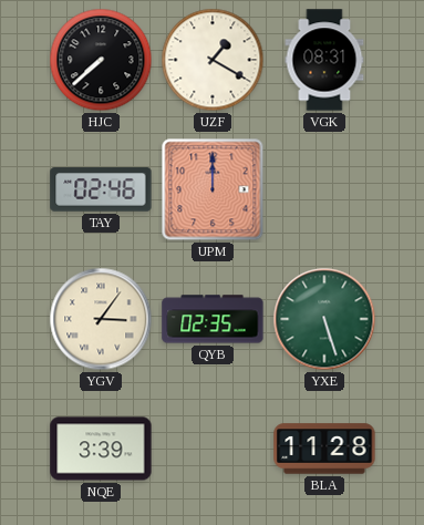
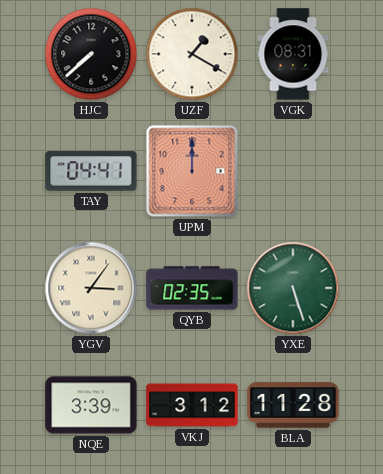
TAY: 02:46 -> 04:41
VKJ: none -> 3:12
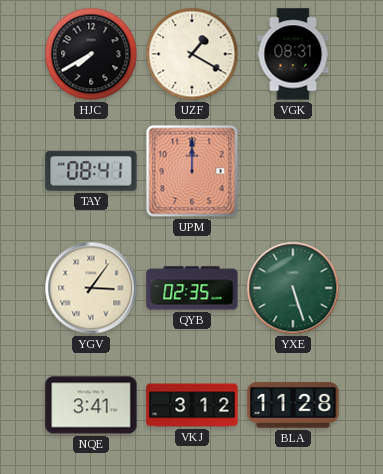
HJC: 7:38 -> 7:40
TAY: 04:41 -> 08:41
NQE: 3:39 -> 3:41
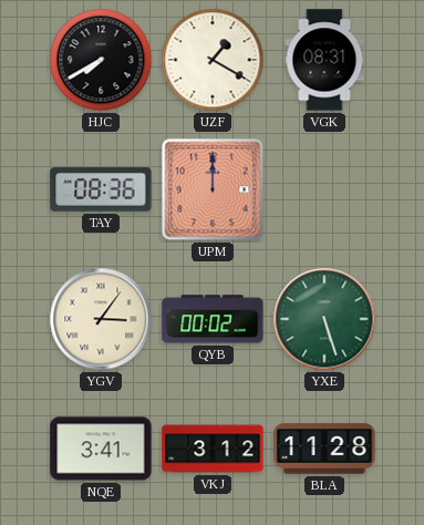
TAY: 08:41 -> 08:36
QYB: 02:35 -> 00:02
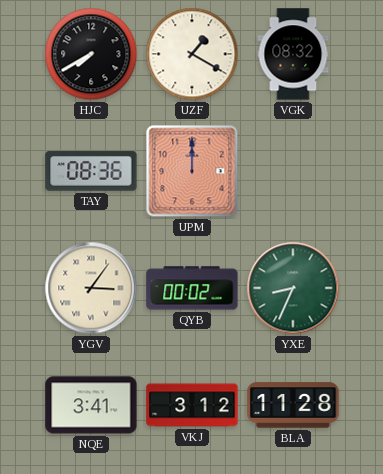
VGK: 08:31 -> 08:32
YXE: 5:27 -> 8:34
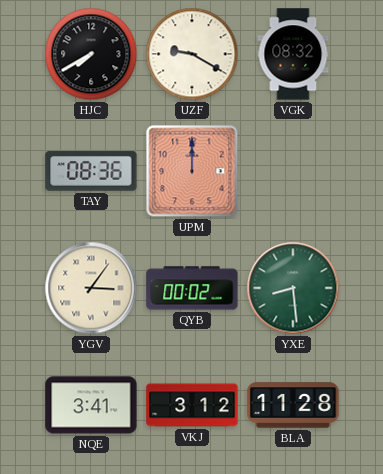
UZF: 1:20 -> 9:20
YXE: 8:34 -> 8:29
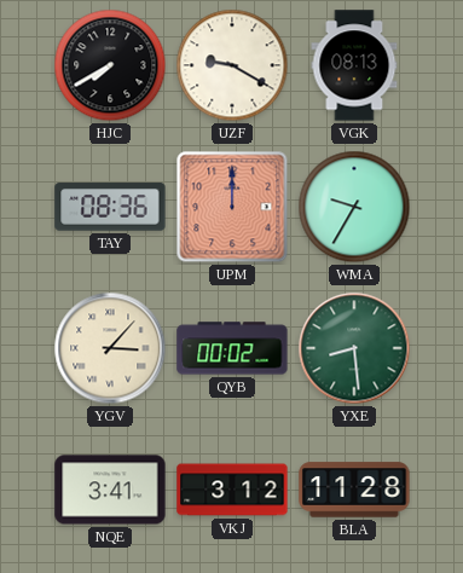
VGK: 08:32 -> 08:13
WMA: none -> 9:35
YGV: 3:06 -> 3:07
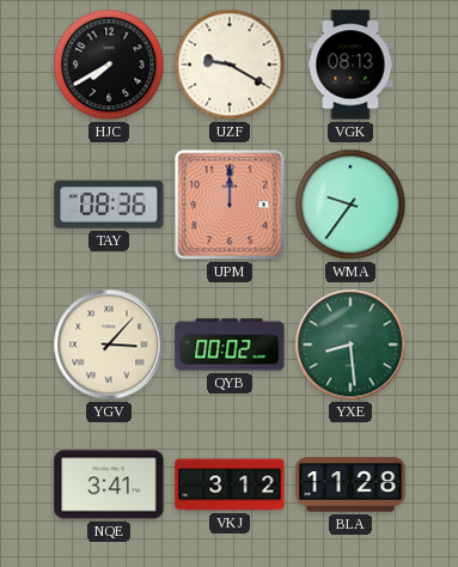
WMA: 9:35 -> 9:36
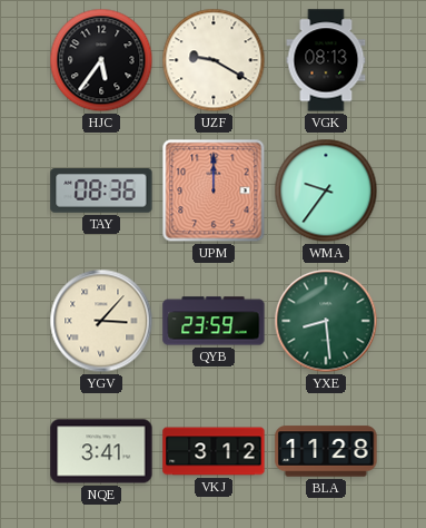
HJC: 7:40 -> 5:36
QYB: 00:02 -> 23:59
